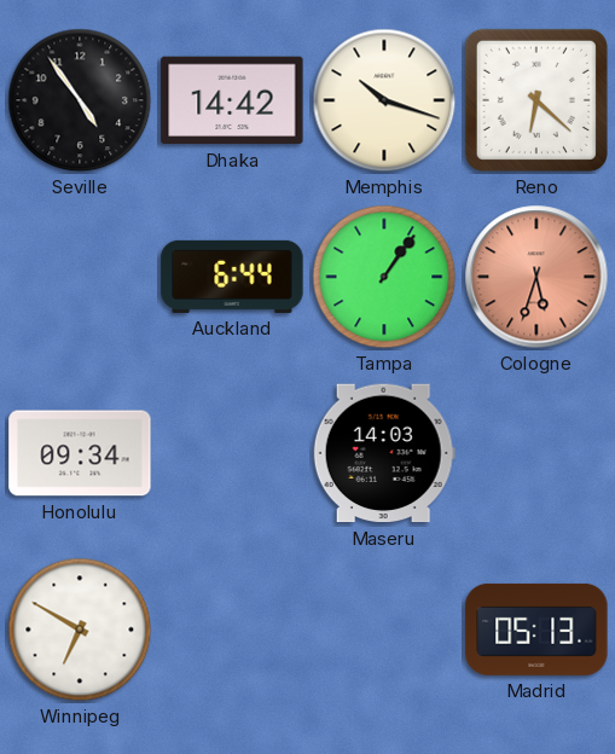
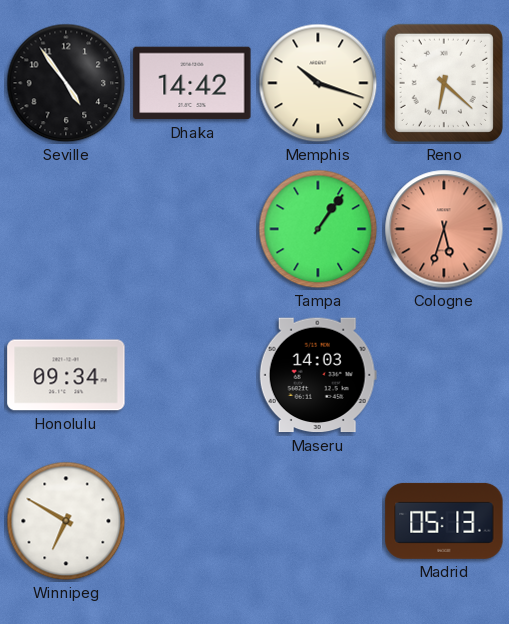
Auckland: 6:44 -> none
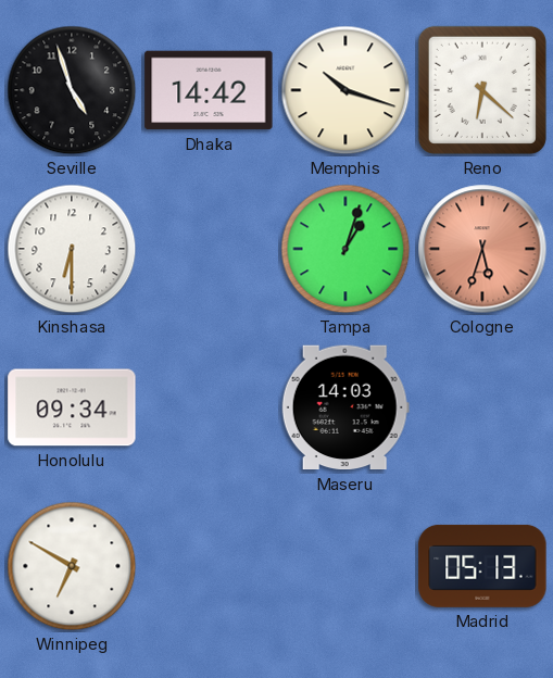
Seville: 4:54 -> 4:57
Kinshasa: none -> 6:30
Tampa: 1:06 -> 1:03
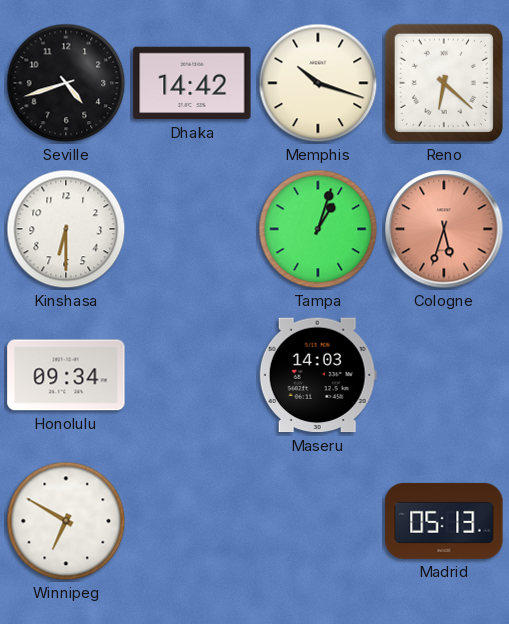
Seville: 4:57 -> 4:42
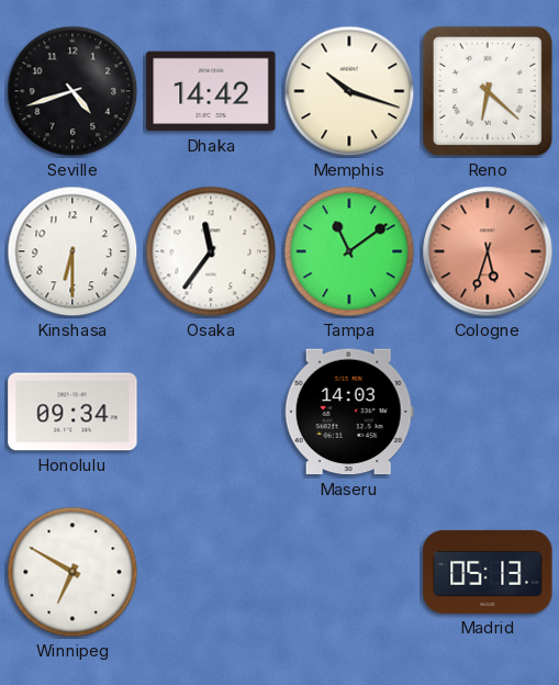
Osaka: none -> 11:36
Tampa: 1:03 -> 11:09
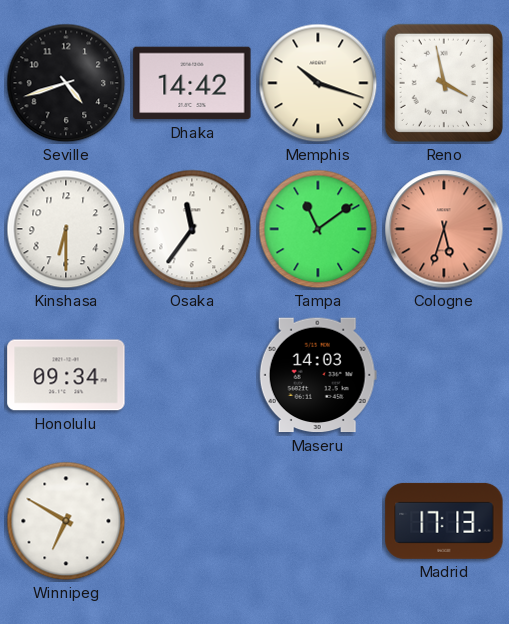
Reno: 6:22 -> 3:58
Madrid: 05:13 -> 17:13
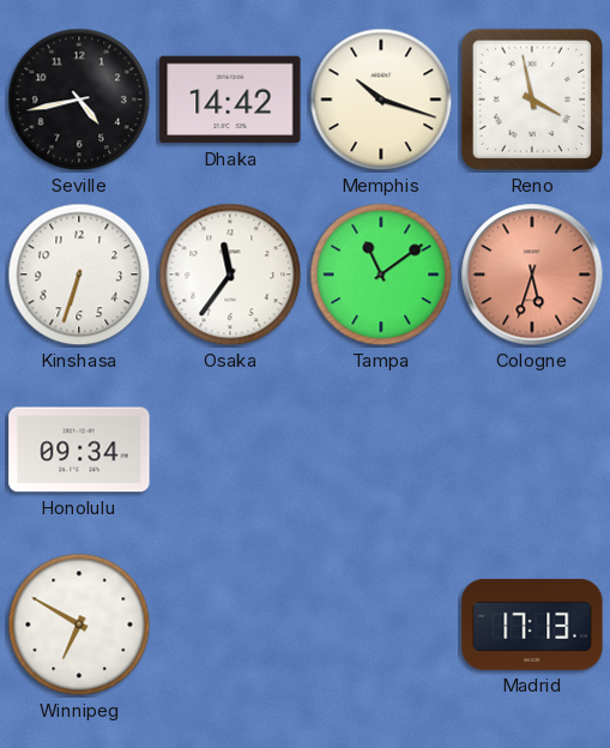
Seville: 4:42 -> 4:43
Kinshasa: 6:30 -> 6:33
Maseru: 14:03 -> none
